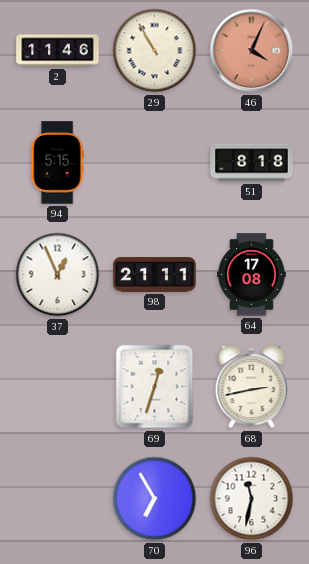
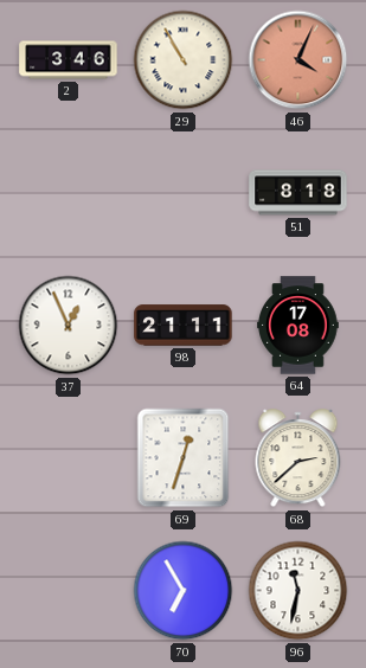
2: 11:46 -> 3:46
94: 5:15 -> none
68: 2:43 -> 2:38
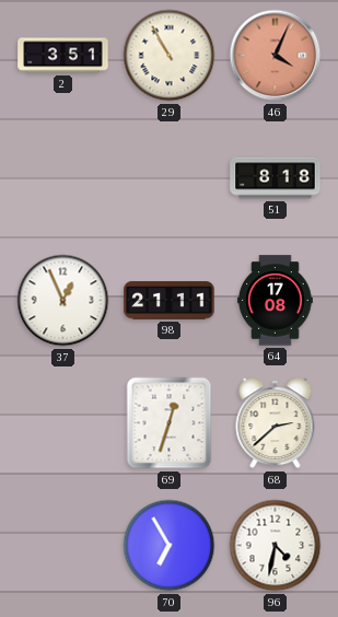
2: 3:46 -> 3:51
96: 11:32 -> 4:32
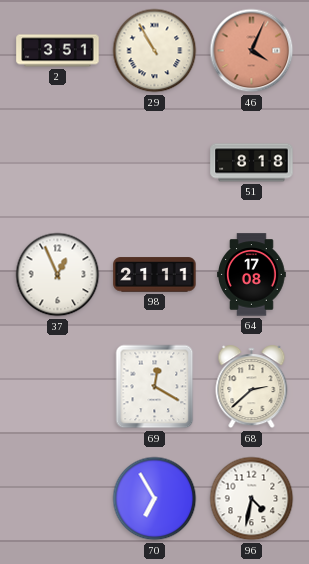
69: 12:33 -> 12:20
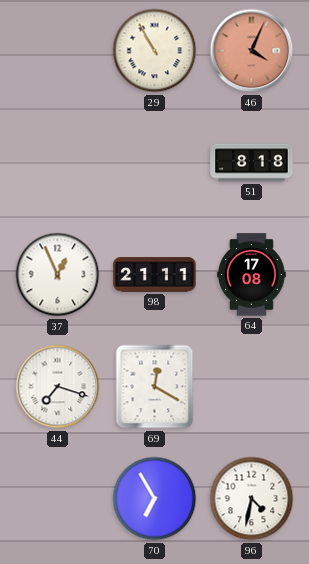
2: 3:51 -> none
44: none -> 7:18
68: 2:38 -> none
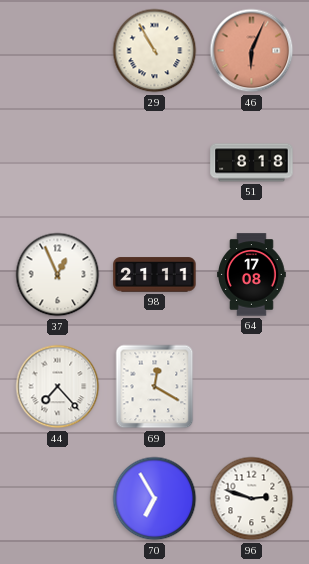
46: 4:04 -> 6:04
44: 7:18 -> 7:23
96: 4:32 -> 2:48
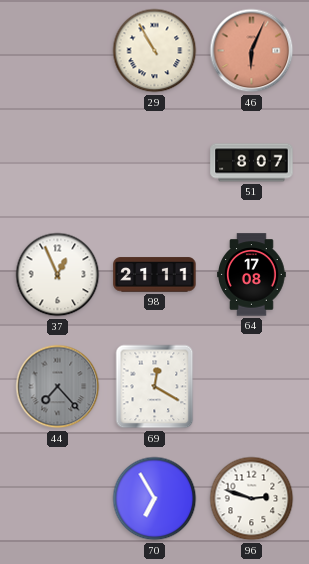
51: 8:18 -> 8:07
44 dial: white -> grey
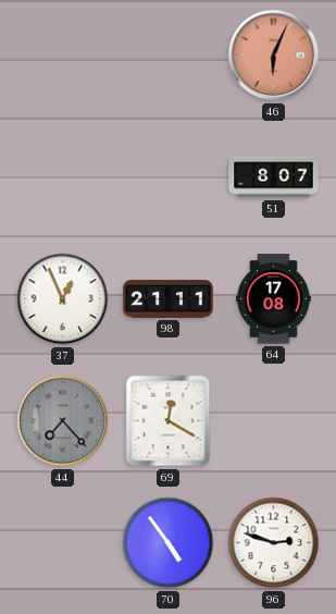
29: 10:55 -> none
70: 6:55 -> 4:54
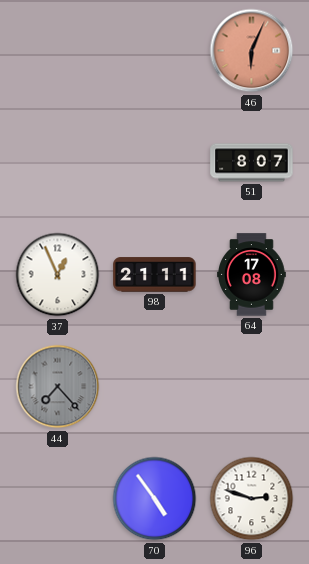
69: 12:20 -> none
